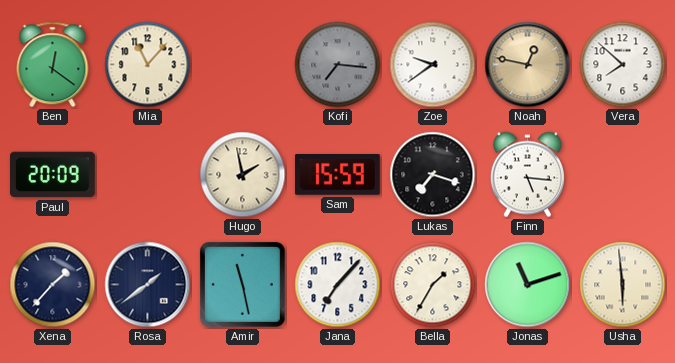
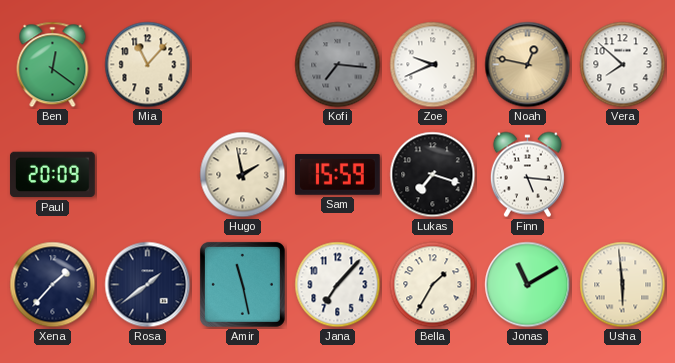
Zoe: 9:39 -> 9:41
Jonas: 11:12 -> 11:10
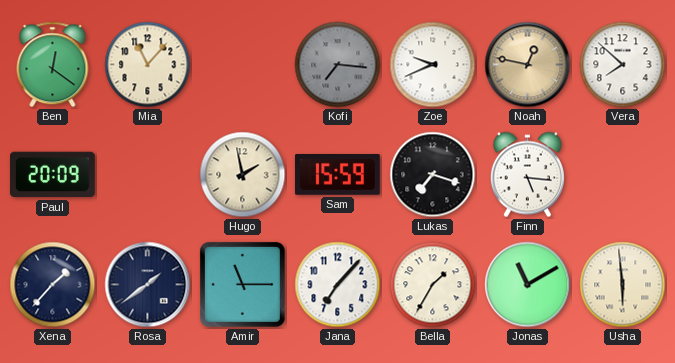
Amir: 11:28 -> 11:15
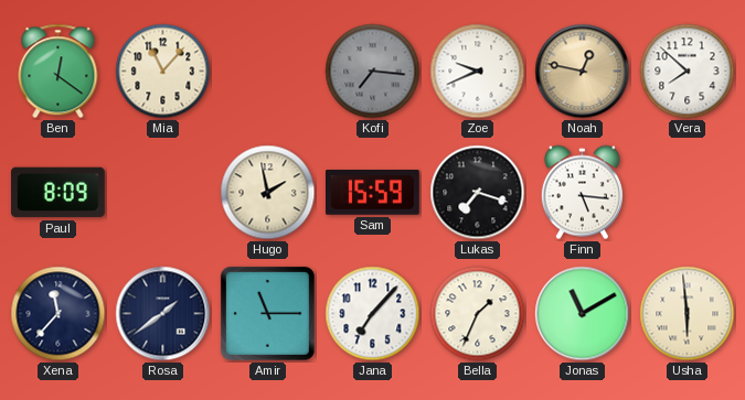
Paul: 20:09 -> 8:09
Xena: 1:37 -> 11:37
Bella: 1:35 -> 1:34
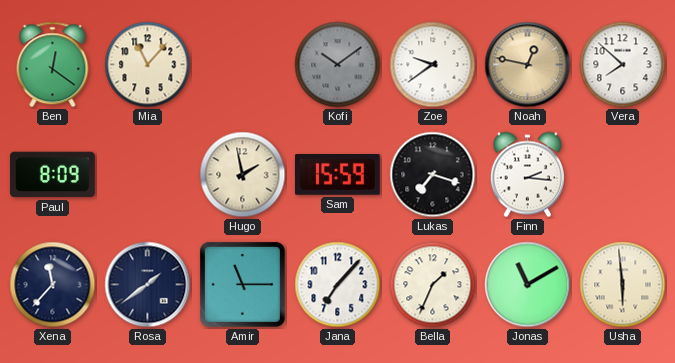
Kofi: 7:16 -> 10:09
Zoe: 9:41 -> 9:39
Finn: 5:16 -> 2:16
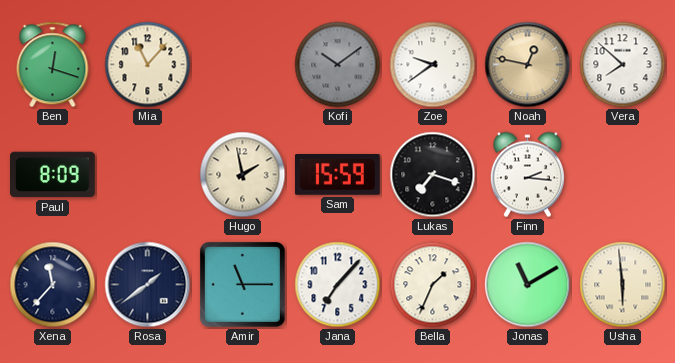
Ben: 12:21 -> 12:18
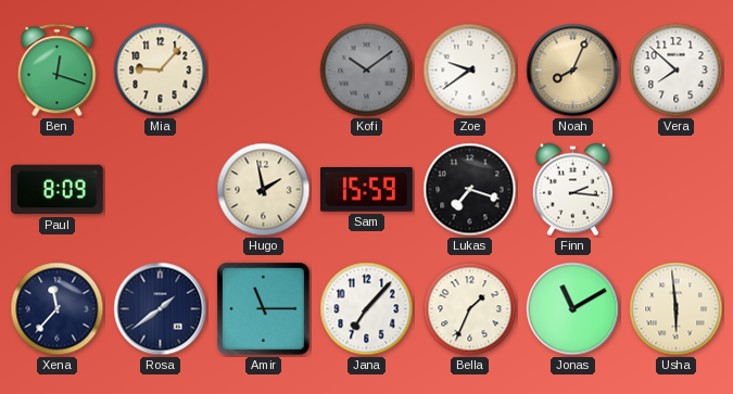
Mia: 11:07 -> 9:07
Noah: 12:47 -> 8:04
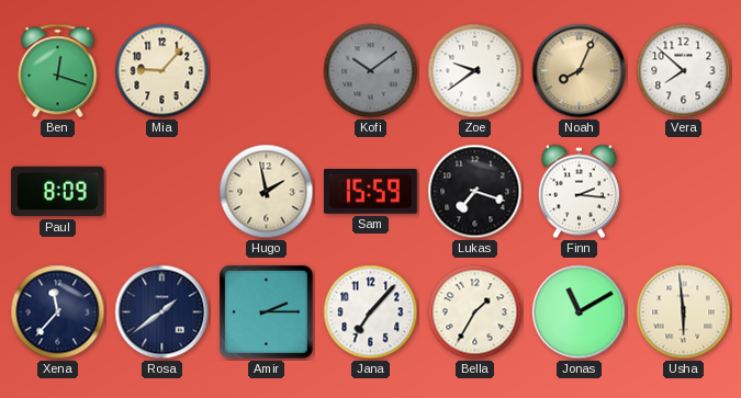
Amir: 11:15 -> 2:15
Bella: 1:34 -> 1:35
